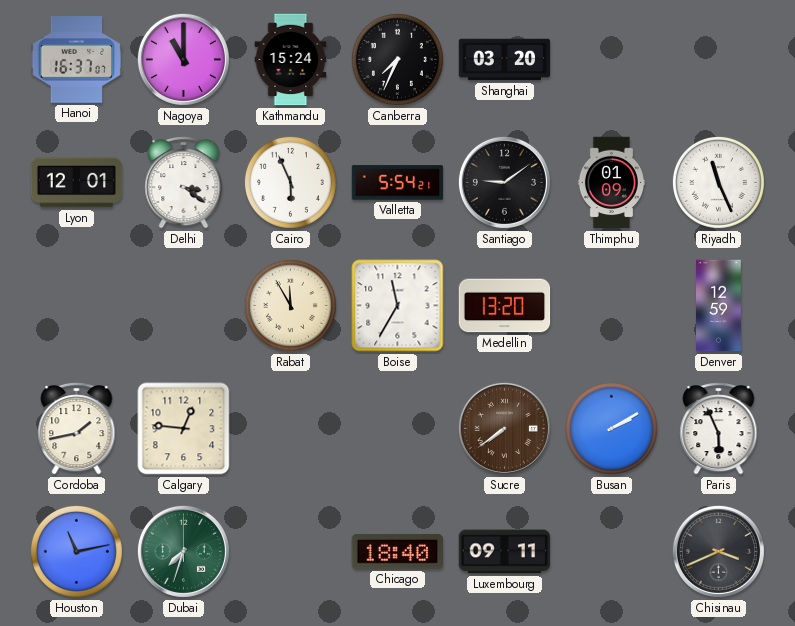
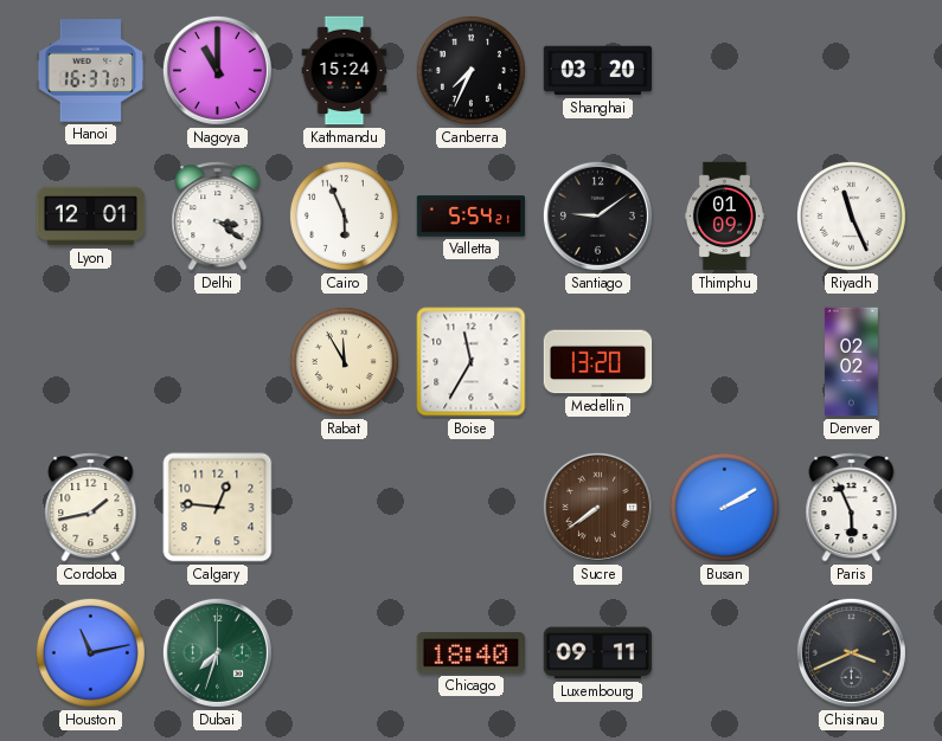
Denver: 12:59 -> 02:02
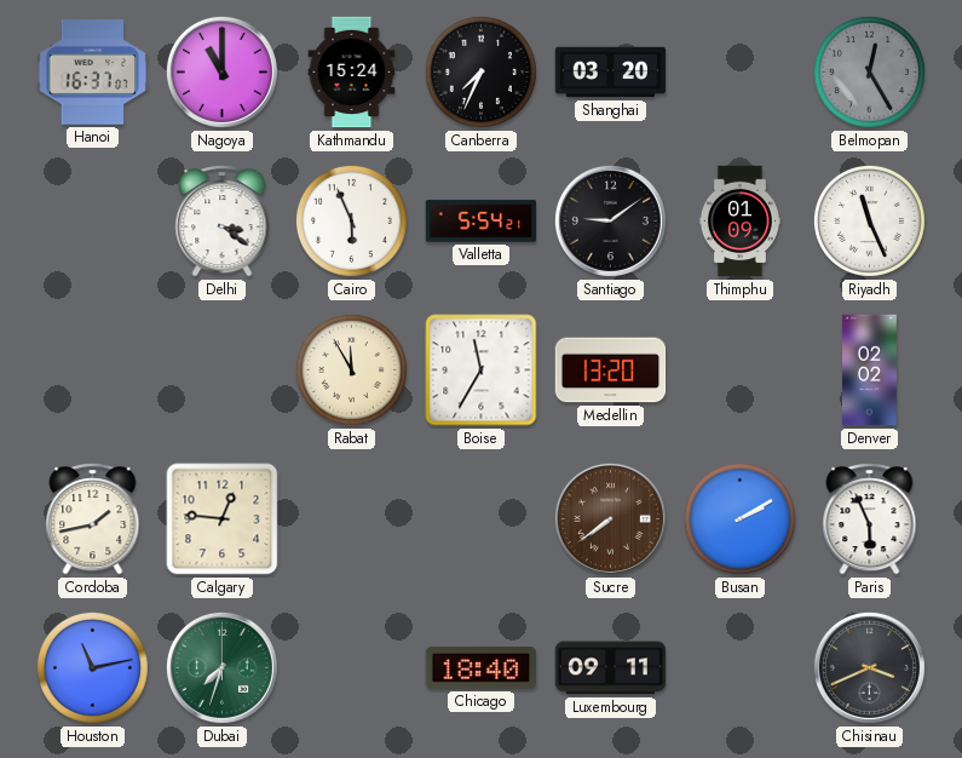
Belmopan: none -> 12:25
Lyon: 12:01 -> none
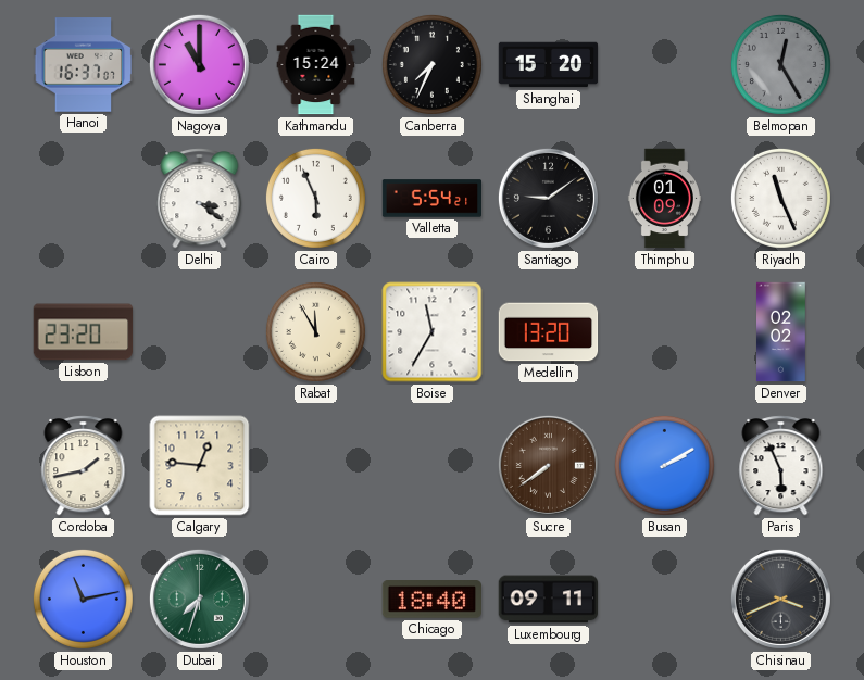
Shanghai: 03:20 -> 15:20
Lisbon: none -> 23:20
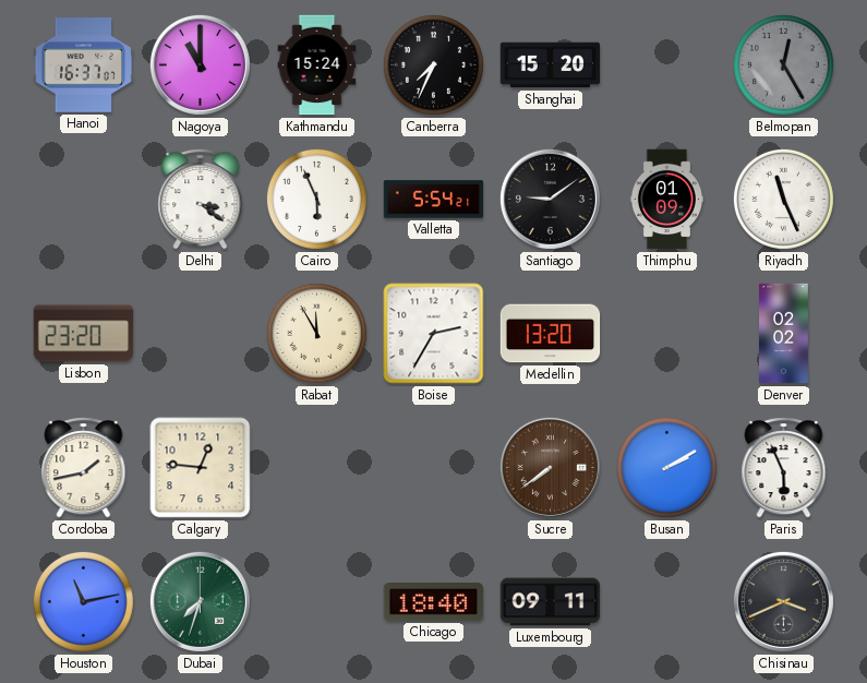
Boise: 11:35 -> 2:35
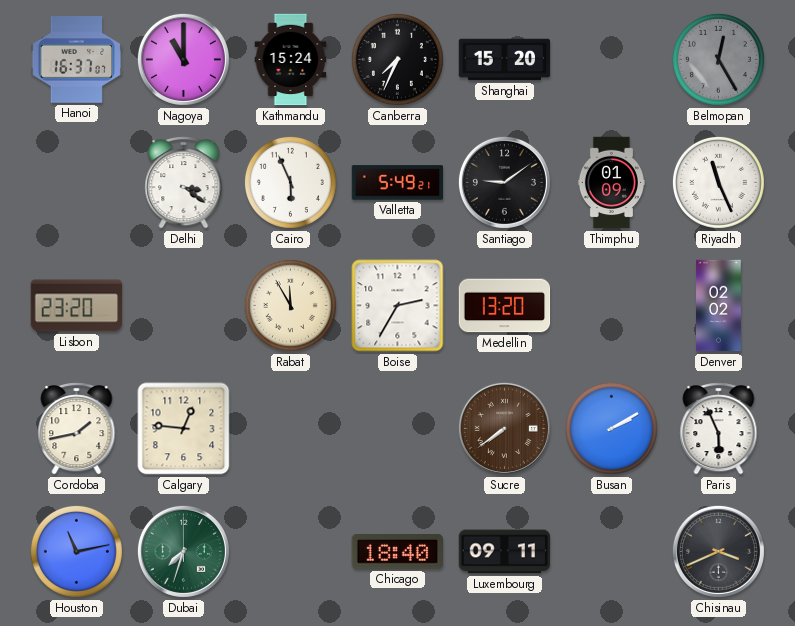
Valletta: 5:54 -> 5:49
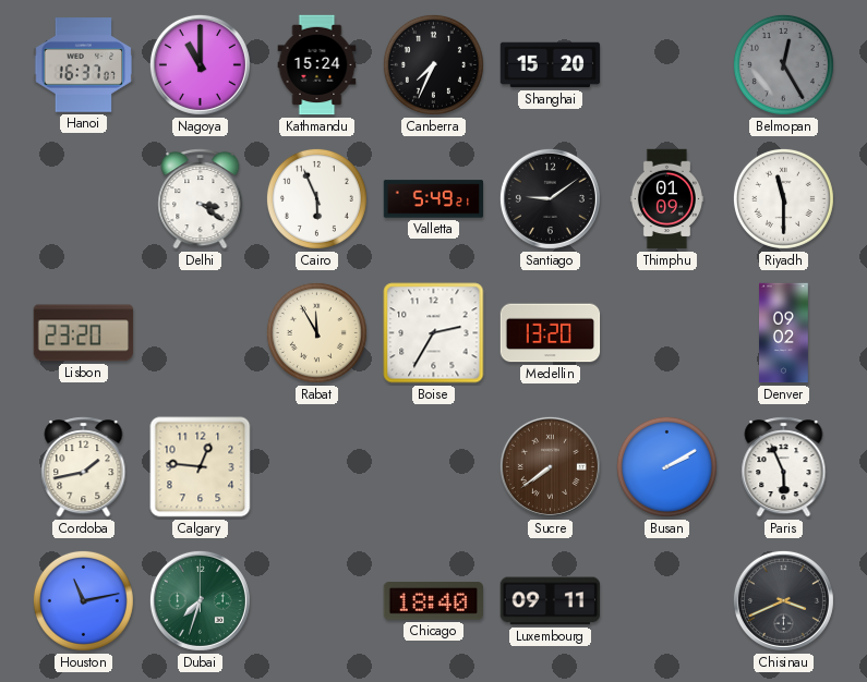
Riyadh: 11:26 -> 11:30
Denver: 02:02 -> 09:02
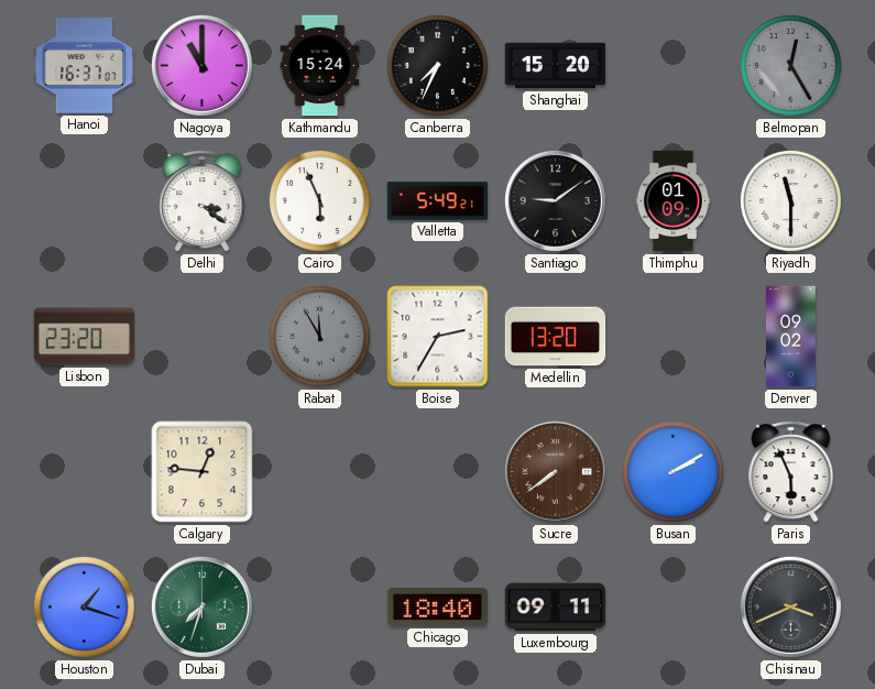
Rabat dial: cream -> grey
Cordoba: 1:43 -> none
Houston: 11:13 -> 1:18
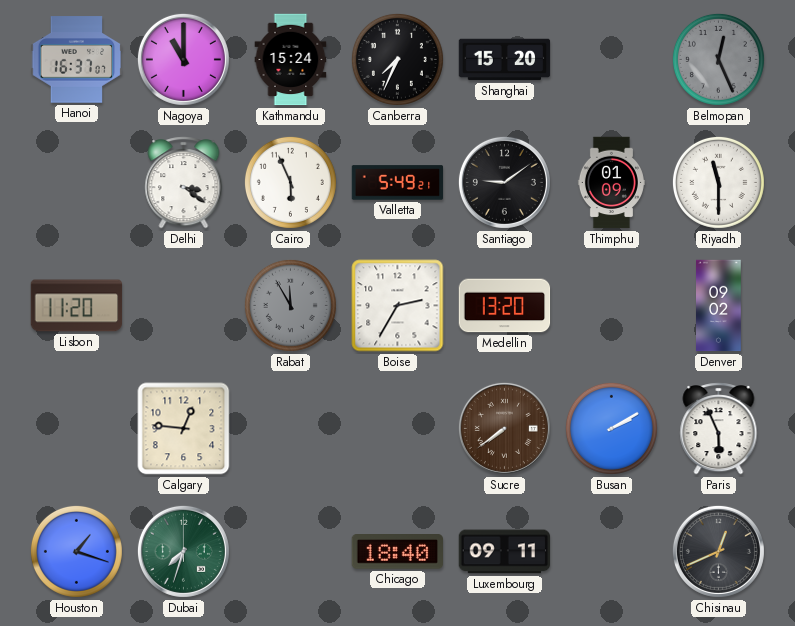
Belmopan: 12:25 -> 12:26
Lisbon: 23:20 -> 11:20
Chisinau: 3:41 -> 12:41
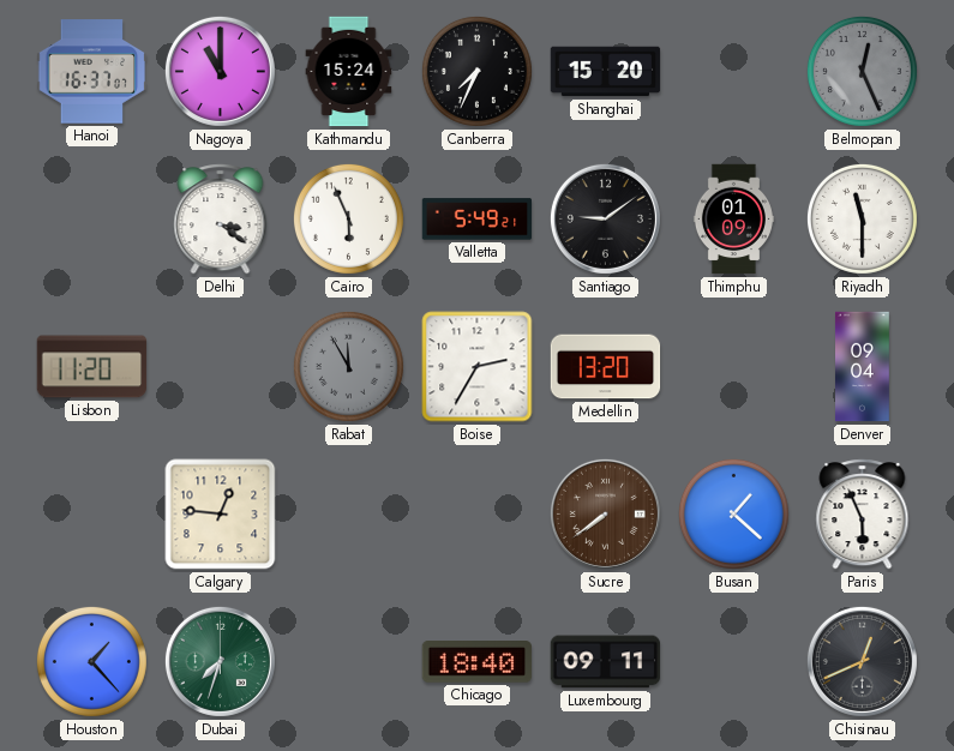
Denver: 09:02 -> 09:04
Busan: 2:10 -> 1:22
Houston: 1:18 -> 1:23
